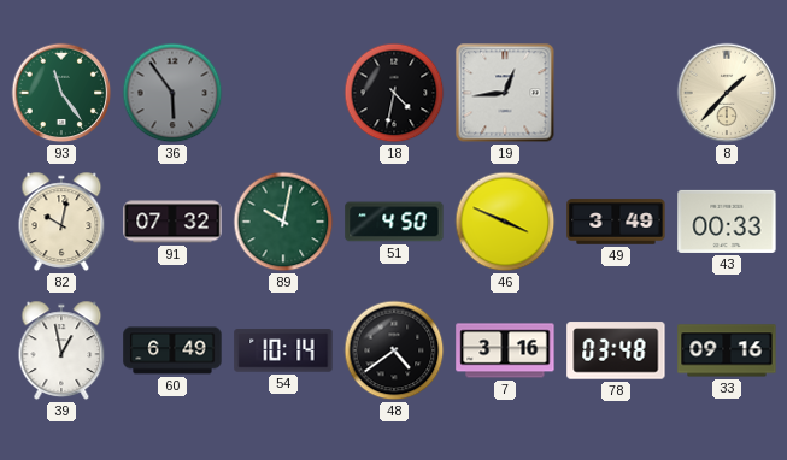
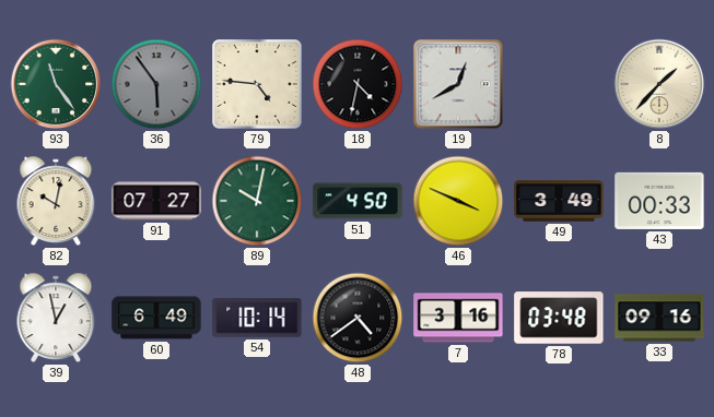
79: none -> 4:46
19: 12:44 -> 12:40
91: 07:32 -> 07:27
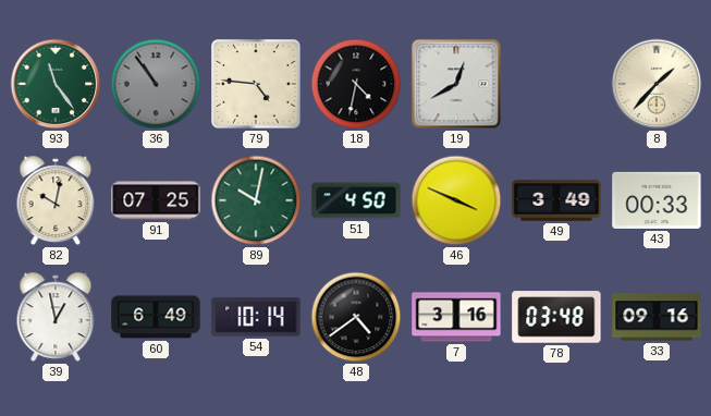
36: 5:54 -> 10:54
91: 07:27 -> 07:25
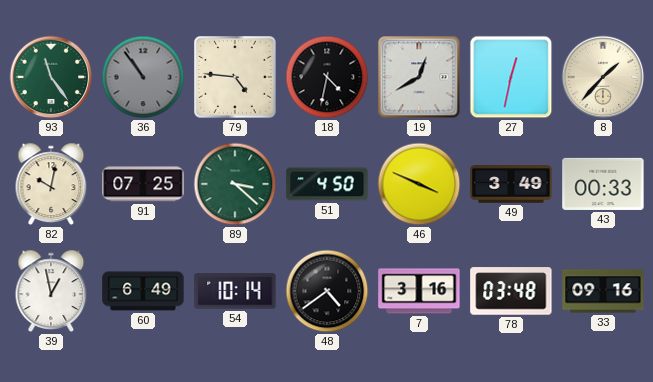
27: none -> 12:32
89: 10:02 -> 3:22
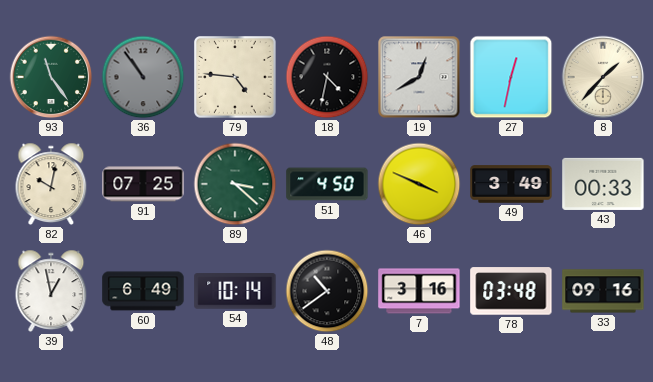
48: 4:39 -> 10:39
